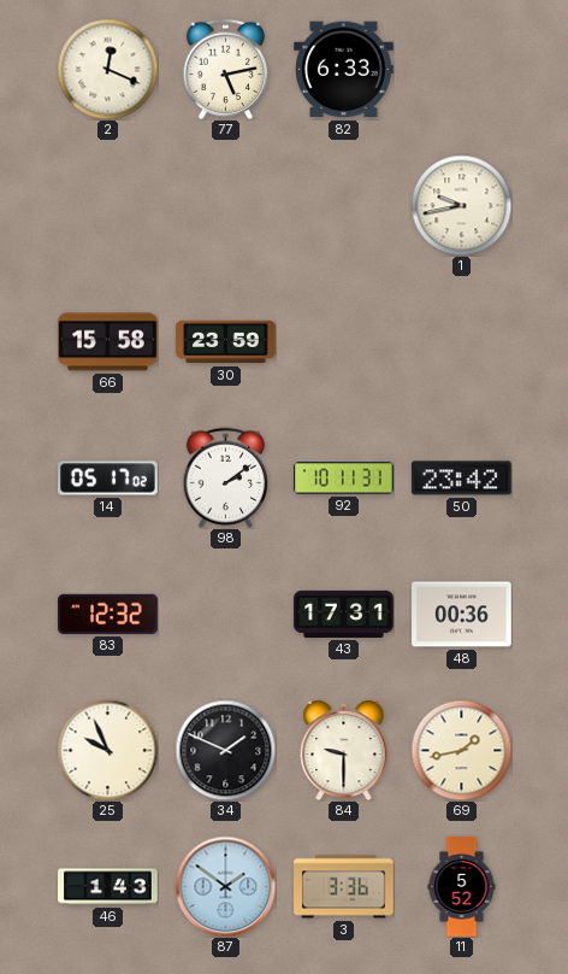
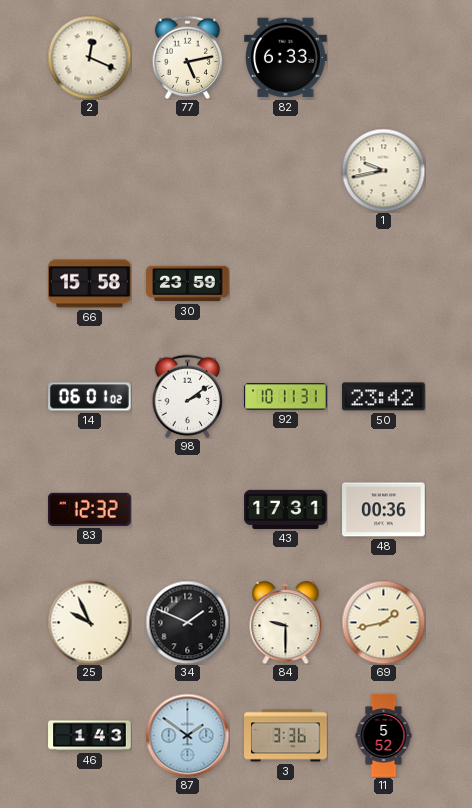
14: 05:17 -> 06:01
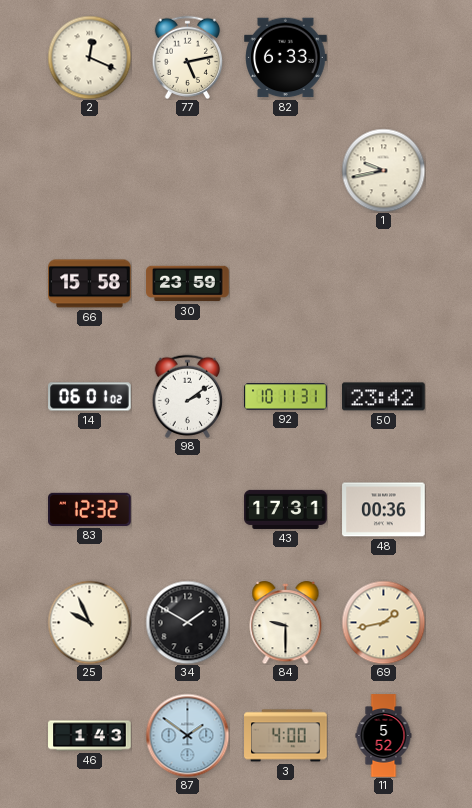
34: 1:49 -> 1:50
3: 3:36 -> 4:00
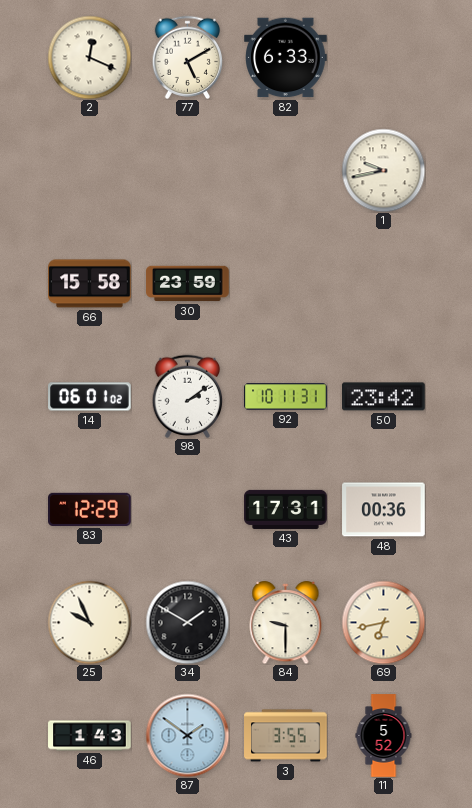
77: 5:13 -> 5:10
83: 12:32 -> 12:29
69: 1:43 -> 6:43
3: 4:00 -> 3:55
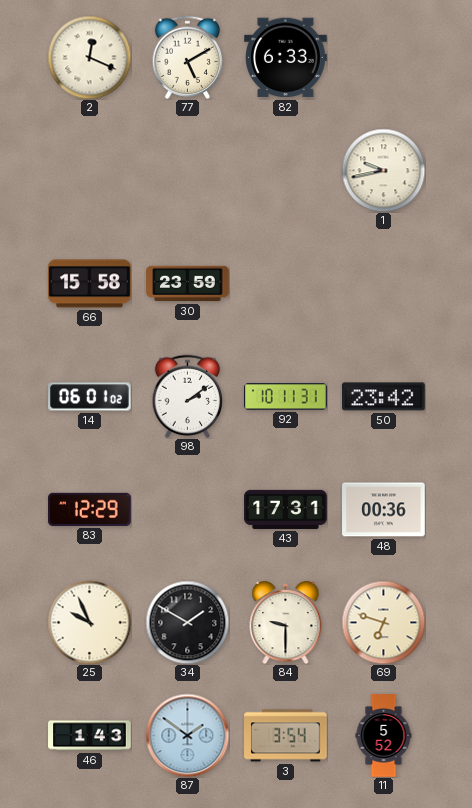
69: 6:43 -> 6:48
3: 3:55 -> 3:54
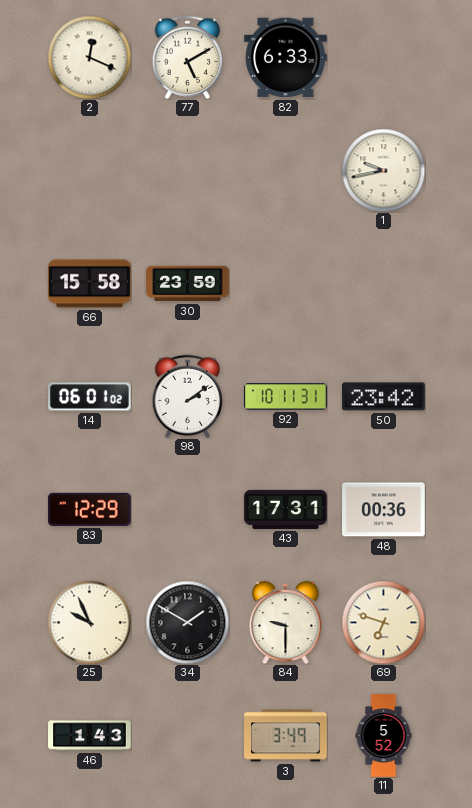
87: 1:51 -> none
3: 3:54 -> 3:49
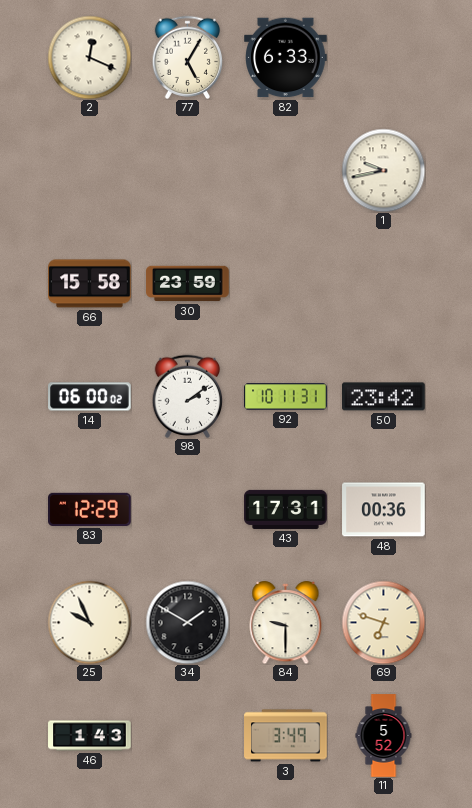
77: 5:10 -> 5:05
14: 06:01 -> 06:00
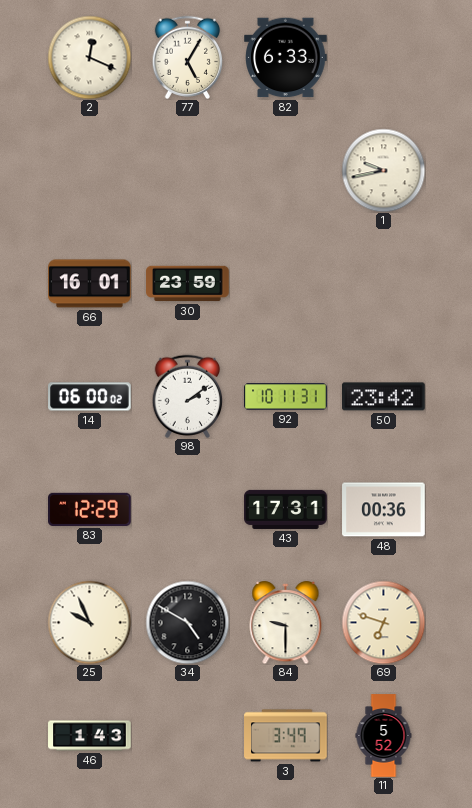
66: 15:58 -> 16:01
34: 1:50 -> 4:50
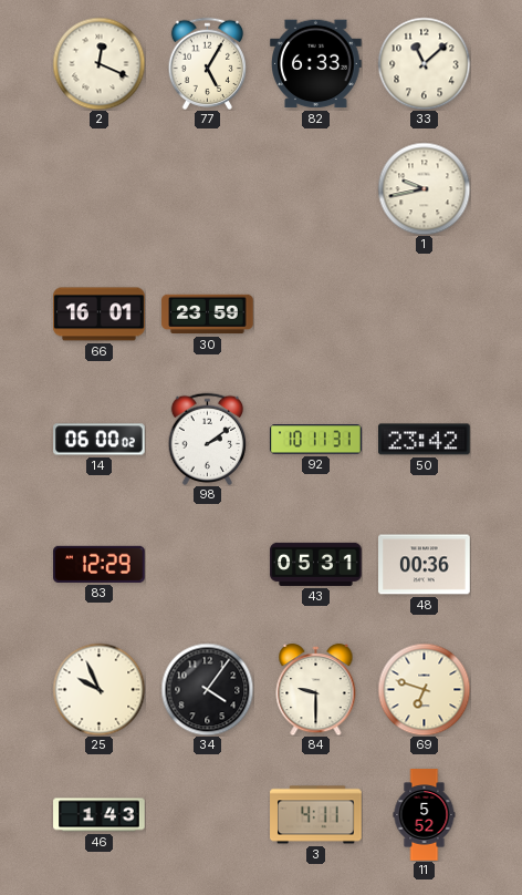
33: none -> 11:08
43: 17:31 -> 05:31
34: 4:50 -> 4:06
3: 3:49 -> 4:11
